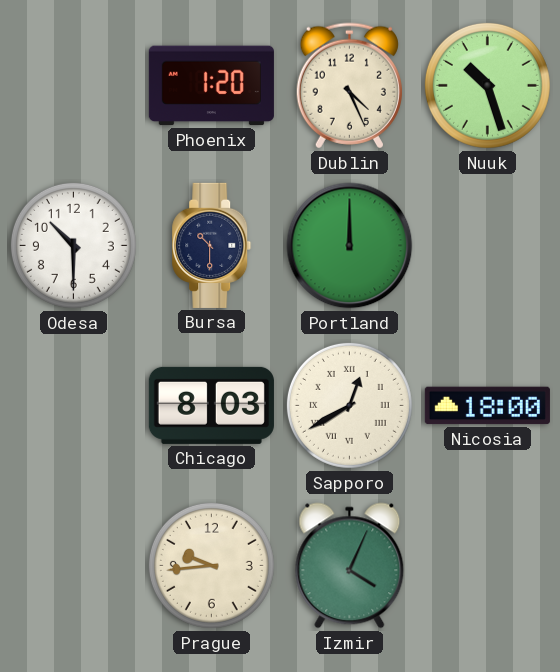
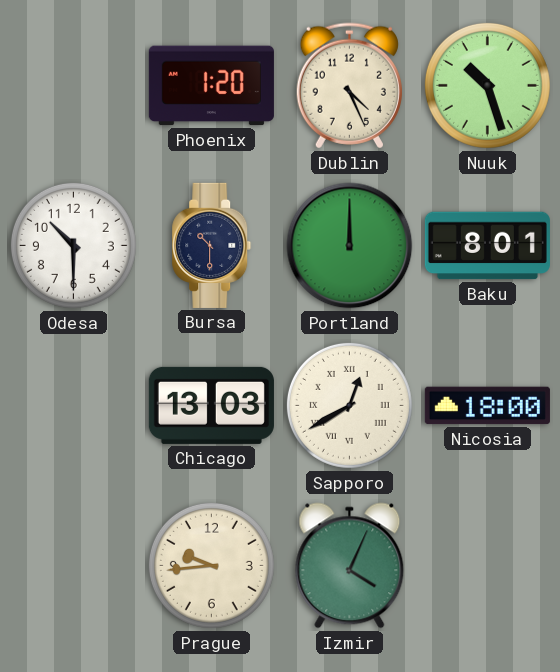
Baku: none -> 8:01
Chicago: 8:03 -> 13:03
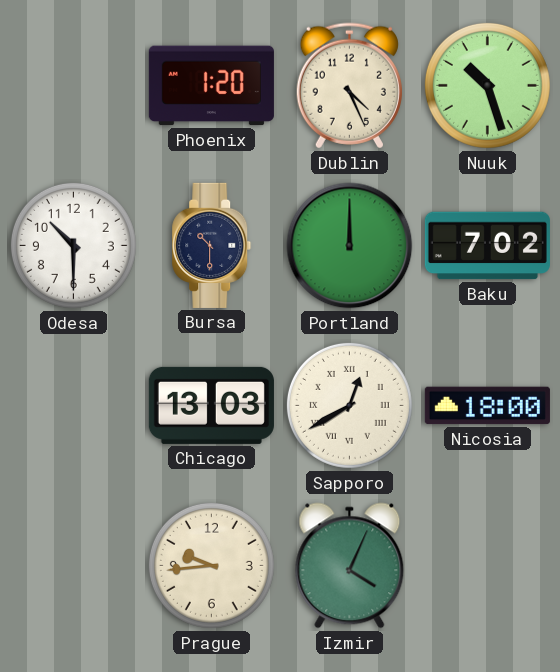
Baku: 8:01 -> 7:02
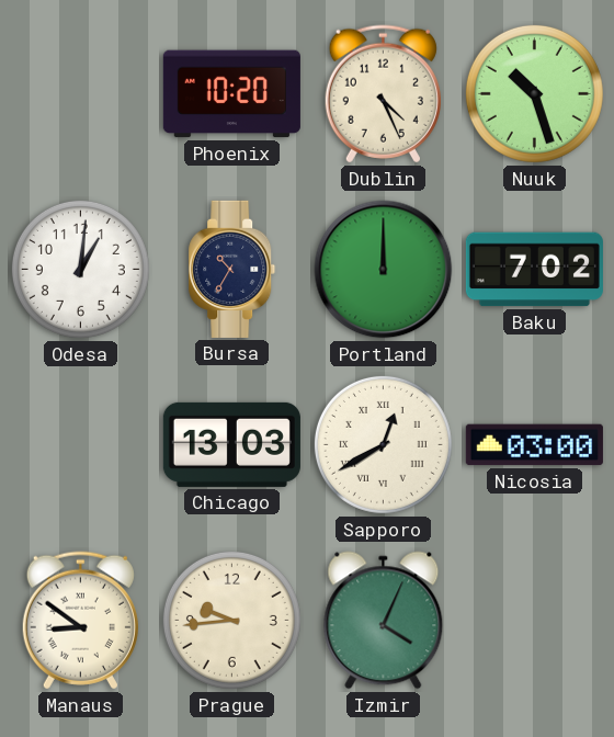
Phoenix: 1:20 -> 10:20
Odesa: 10:30 -> 1:01
Bursa: 10:30 -> 10:35
Nicosia: 18:00 -> 03:00
Manaus: none -> 8:51
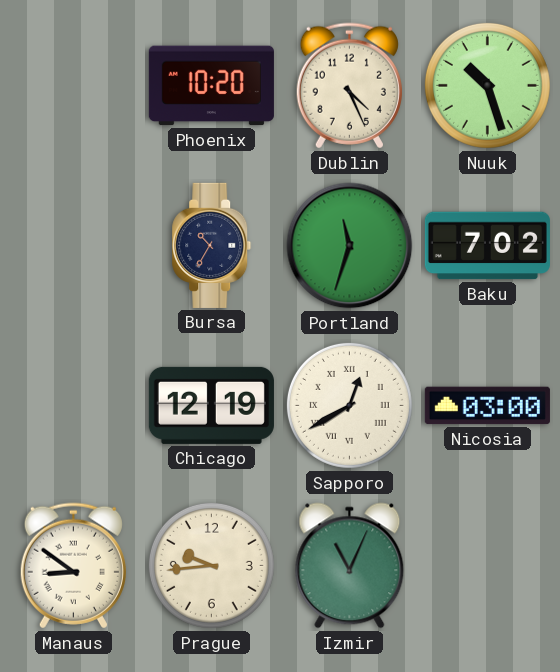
Odesa: 1:01 -> none
Portland: 12:00 -> 11:33
Chicago: 13:03 -> 12:19
Izmir: 4:04 -> 11:04
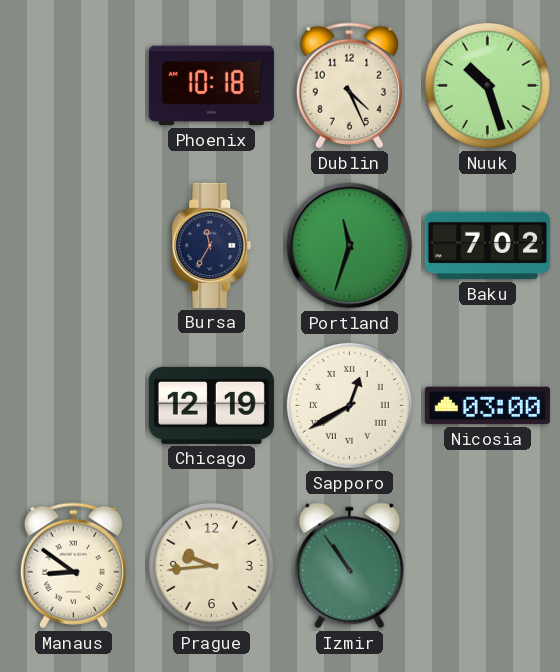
Phoenix: 10:20 -> 10:18
Bursa: 10:35 -> 11:35
Izmir: 11:04 -> 10:54
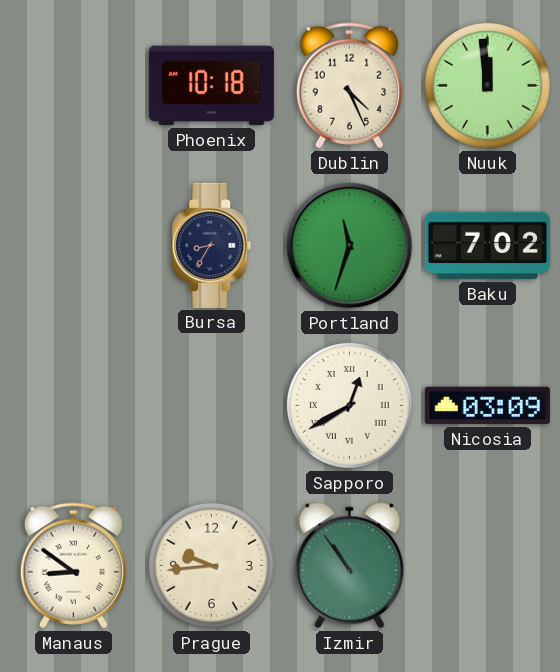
Nuuk: 10:27 -> 11:59
Bursa: 11:35 -> 8:35
Chicago: 12:19 -> none
Nicosia: 03:00 -> 03:09
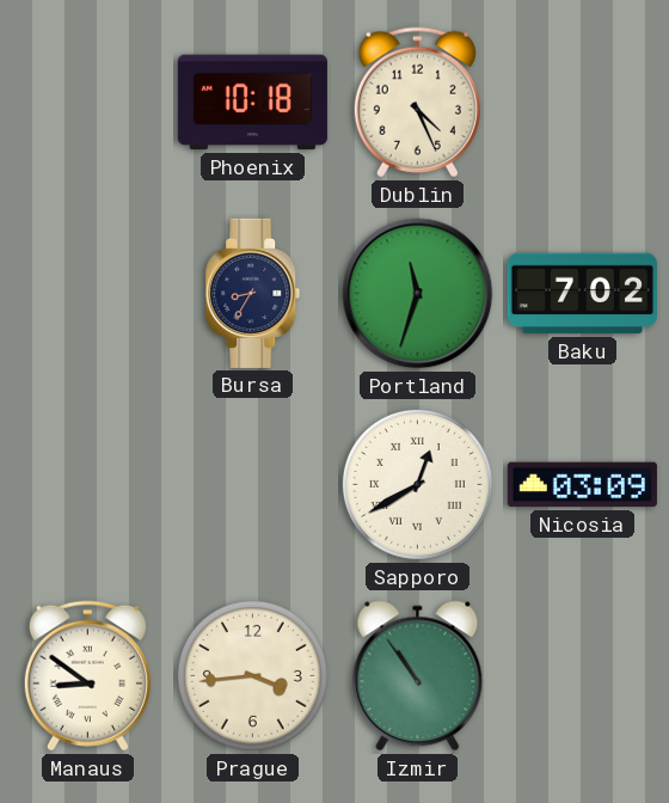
Nuuk: 11:59 -> none
Prague: 9:44 -> 3:44
